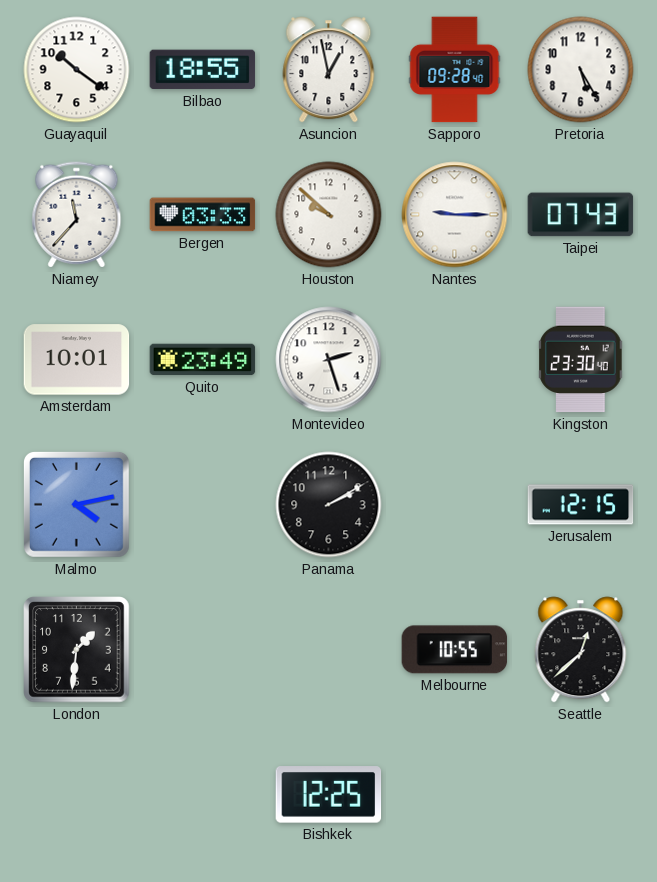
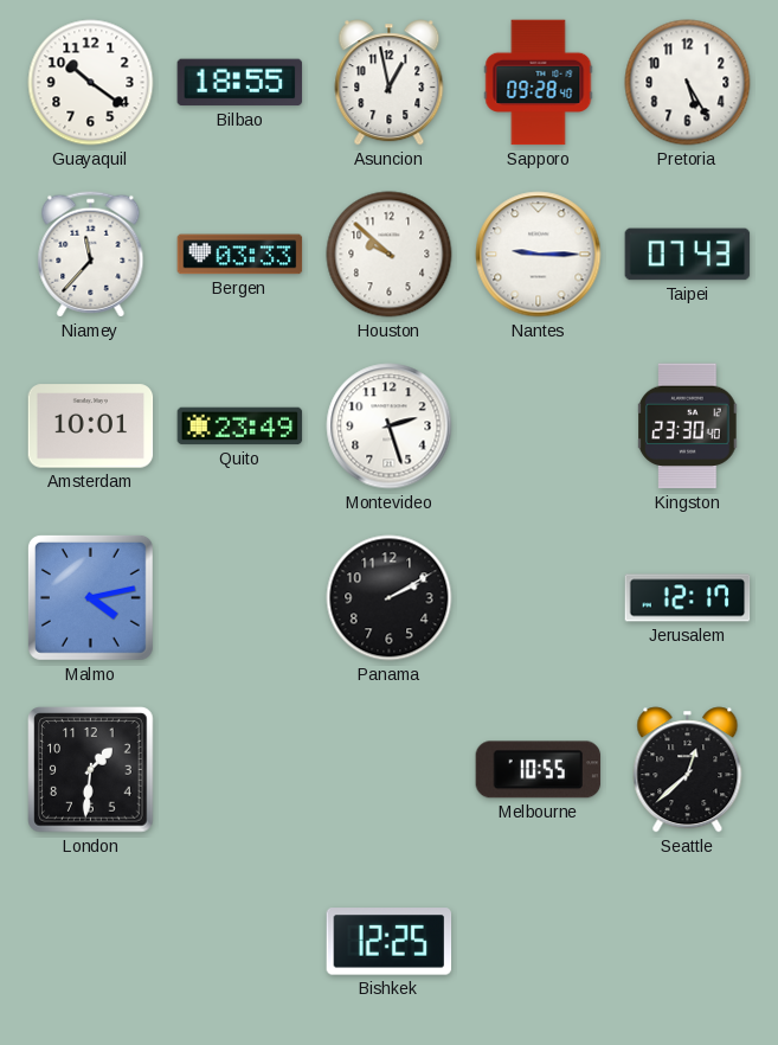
Jerusalem: 12:15 -> 12:17
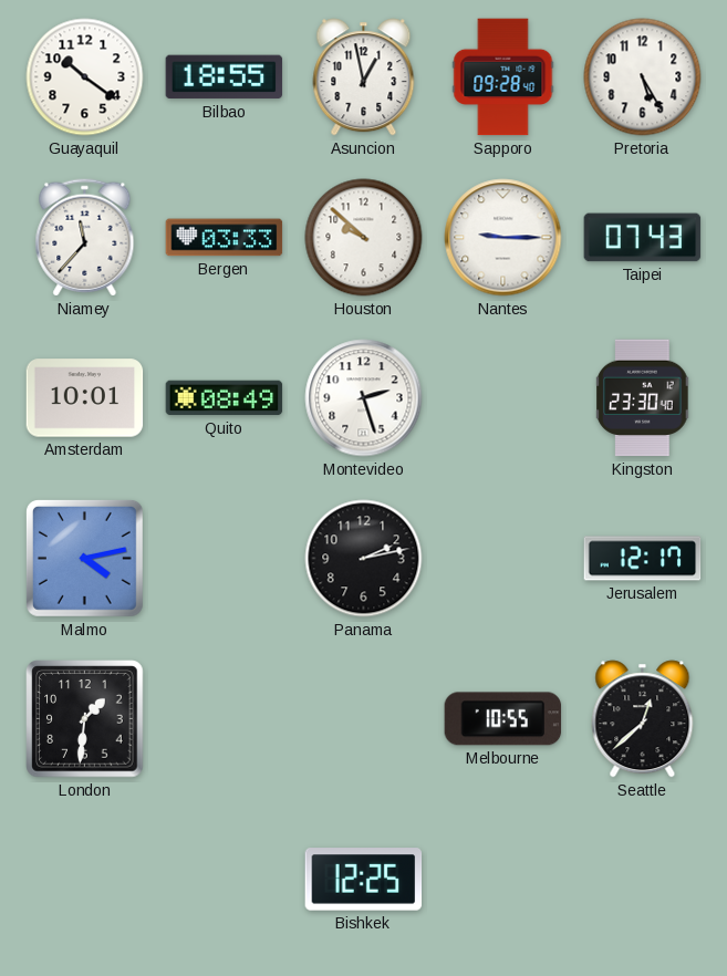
Quito: 23:49 -> 08:49
Panama: 2:10 -> 2:13
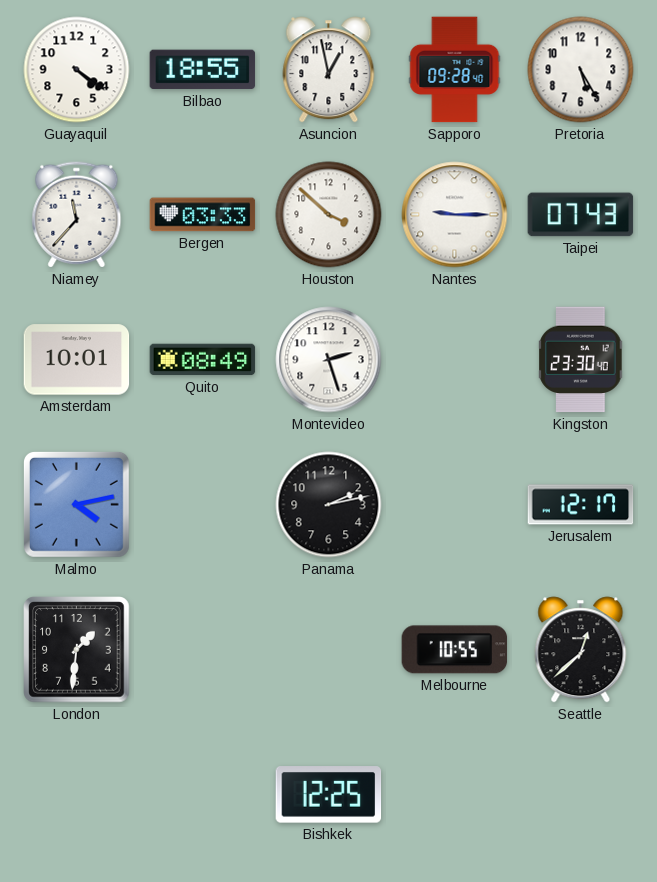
Guayaquil: 10:21 -> 4:21
Houston: 9:52 -> 3:52
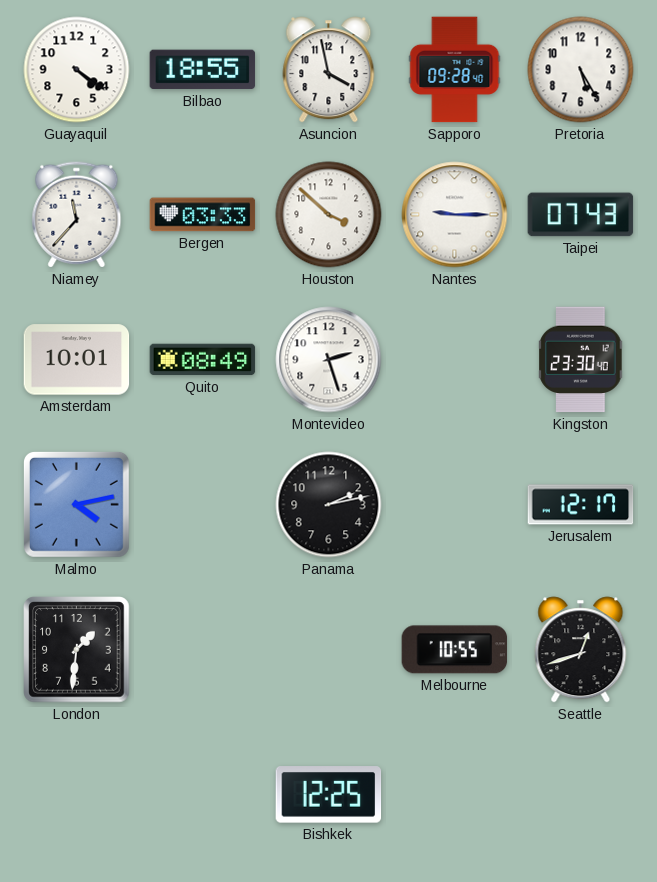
Asuncion: 12:58 -> 3:58
Seattle: 12:38 -> 12:42
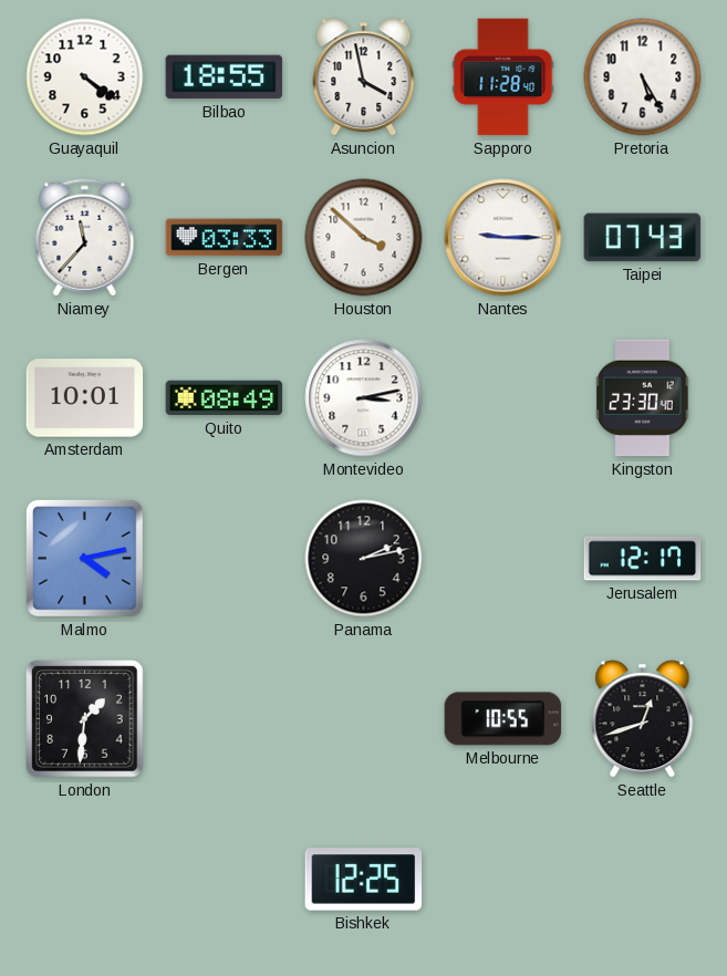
Sapporo: 09:28 -> 11:28
Montevideo: 2:27 -> 3:13
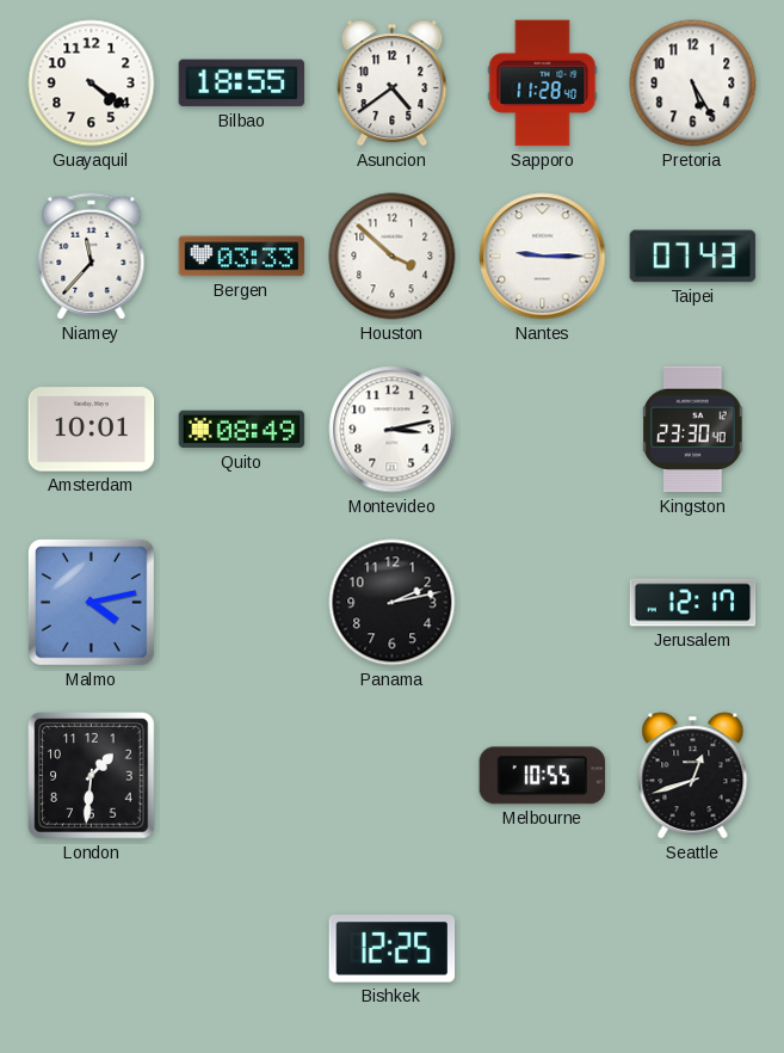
Asuncion: 3:58 -> 4:39
